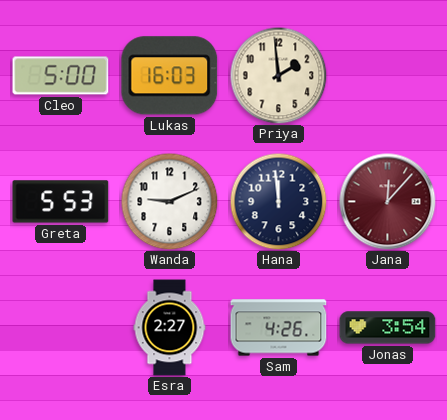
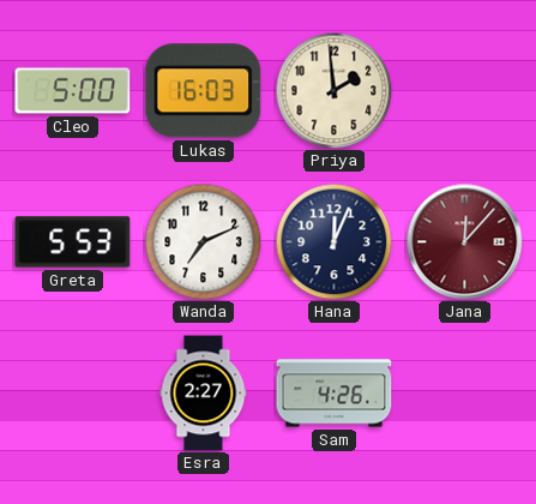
Wanda: 9:11 -> 7:11
Hana: 11:59 -> 12:04
Jonas: 3:54 -> none
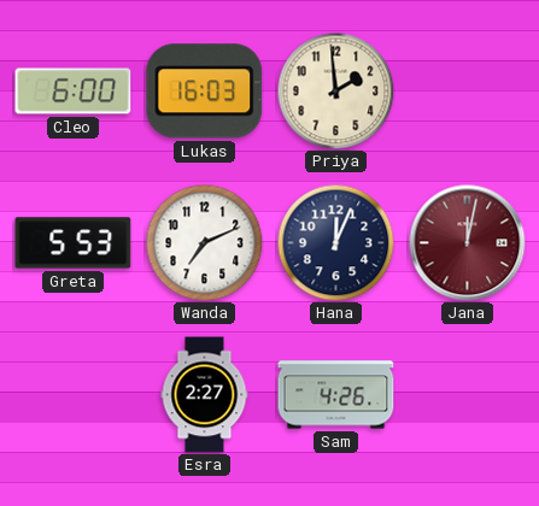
Cleo: 5:00 -> 6:00
Jana: 12:07 -> 12:02
